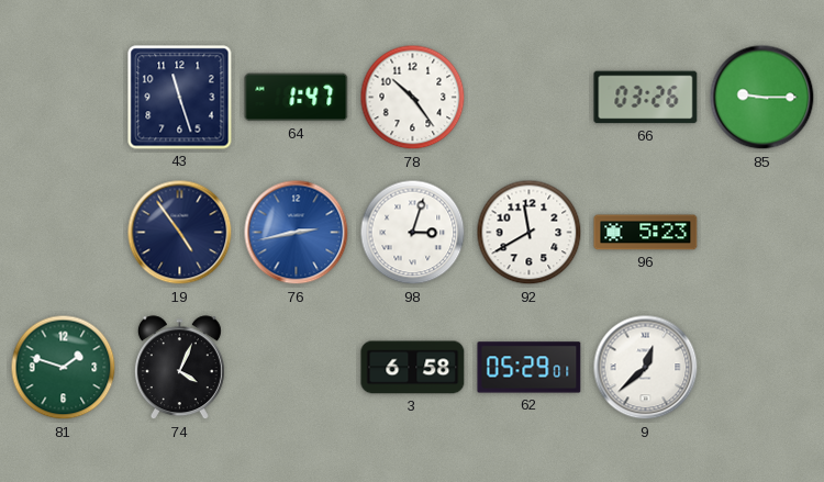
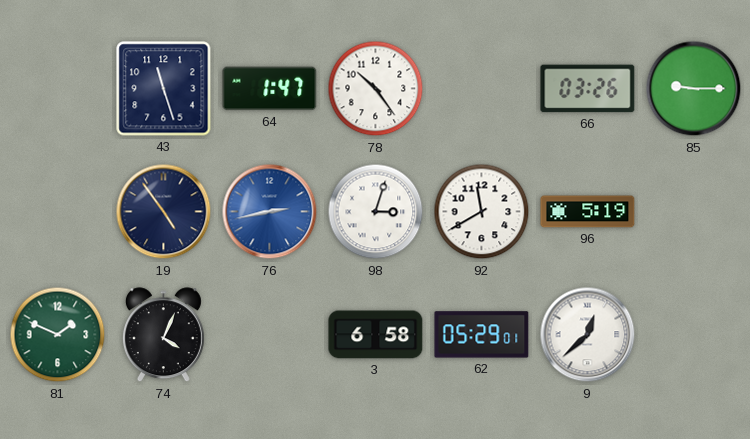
96: 5:23 -> 5:19
81: 1:48 -> 1:49
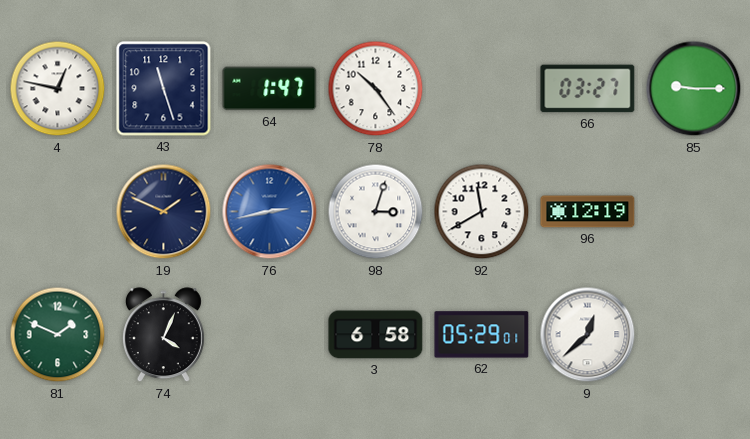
4: none -> 12:47
66: 03:26 -> 03:27
19: 4:54 -> 1:49
96: 5:19 -> 12:19
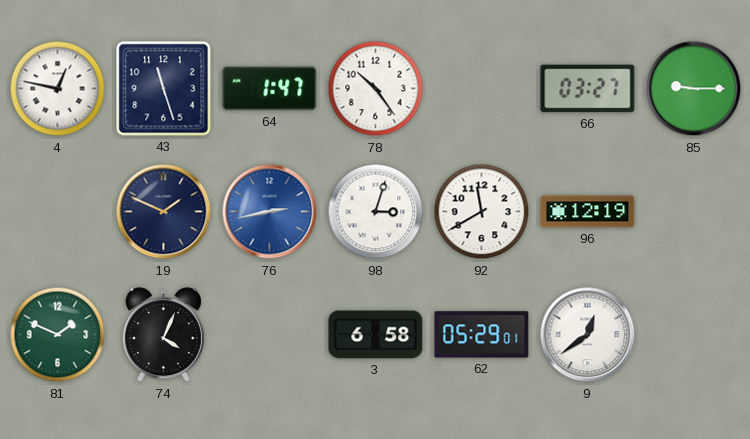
9: 12:38 -> 12:39
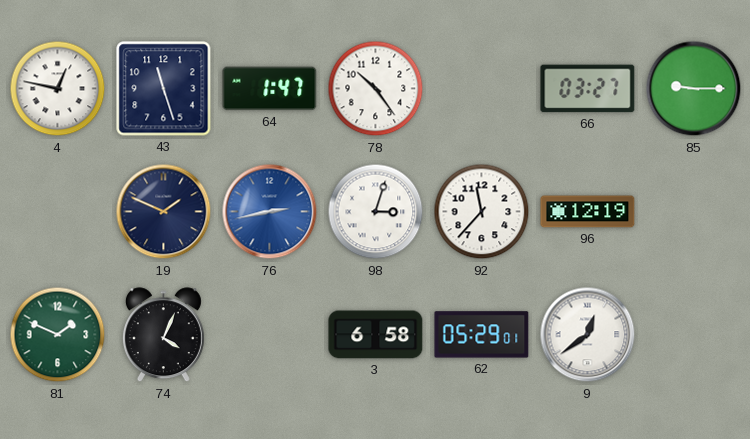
92: 11:40 -> 11:37
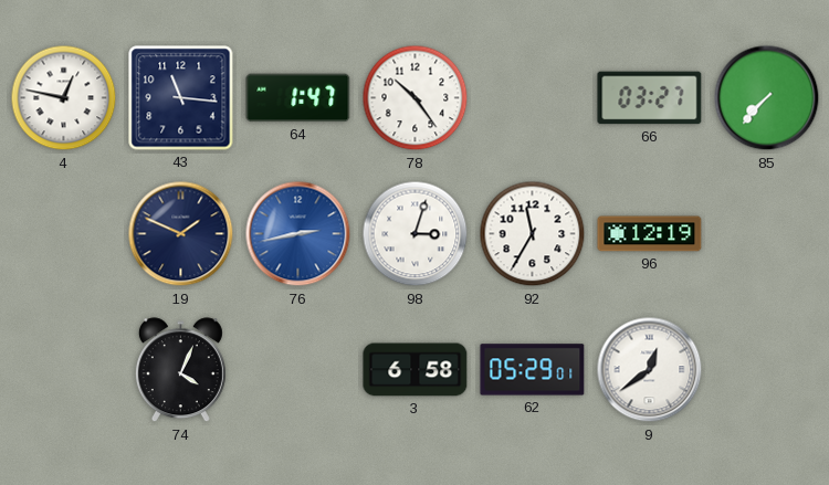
43: 11:27 -> 11:16
85: 9:15 -> 7:37
92: 11:37 -> 11:35
81: 1:49 -> none
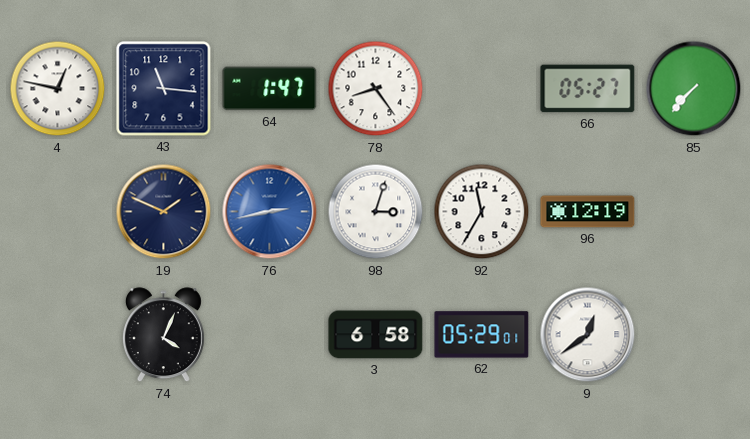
78: 10:24 -> 8:24
66: 03:27 -> 05:27
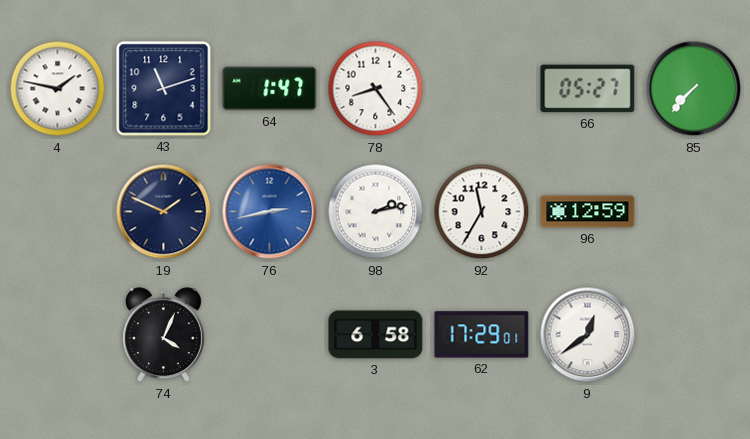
4: 12:47 -> 1:47
43: 11:16 -> 11:12
98: 3:03 -> 2:13
96: 12:19 -> 12:59
62: 05:29 -> 17:29
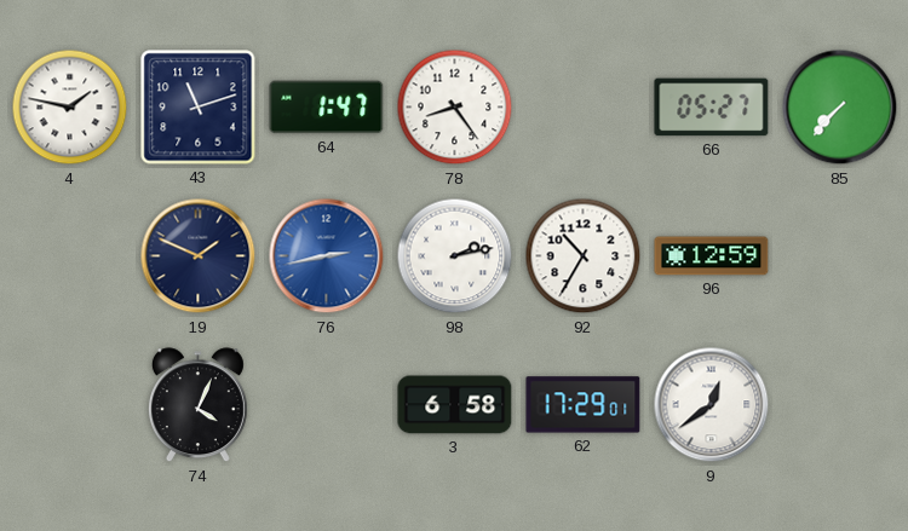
92: 11:35 -> 10:35
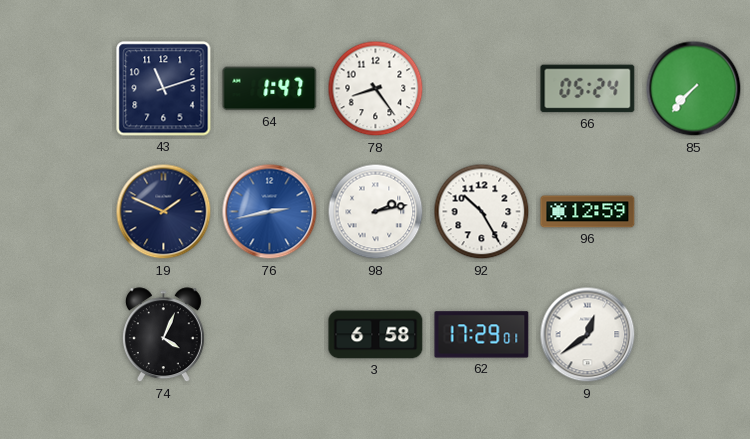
4: 1:47 -> none
66: 05:27 -> 05:24
92: 10:35 -> 10:25
